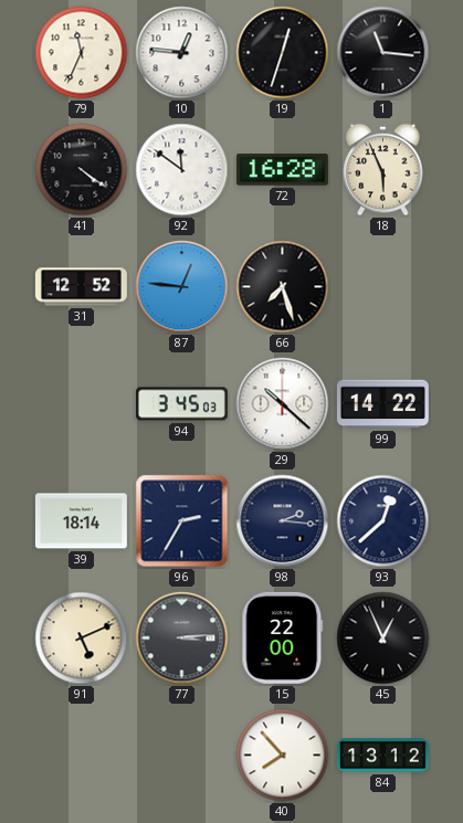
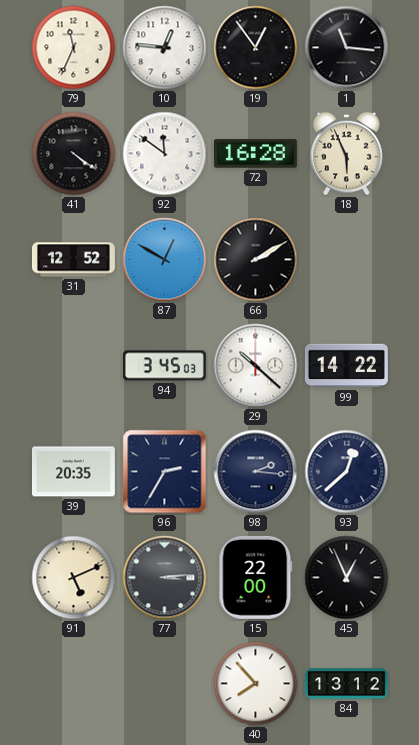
19: 12:33 -> 12:54
87: 12:46 -> 12:50
66: 7:27 -> 2:10
39: 18:14 -> 20:35
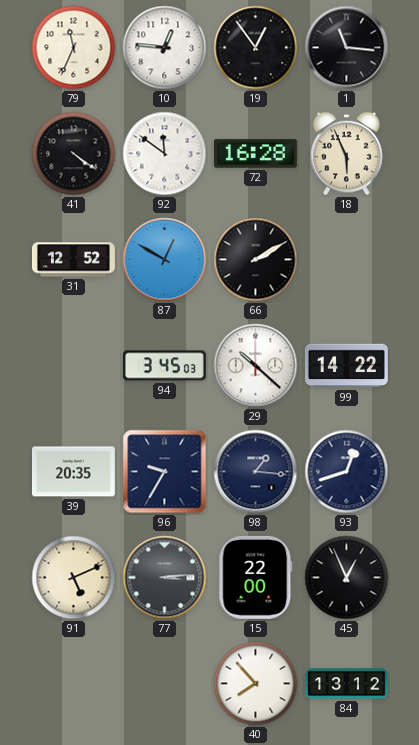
96: 2:35 -> 9:35
98: 2:16 -> 1:16
93: 12:38 -> 12:42
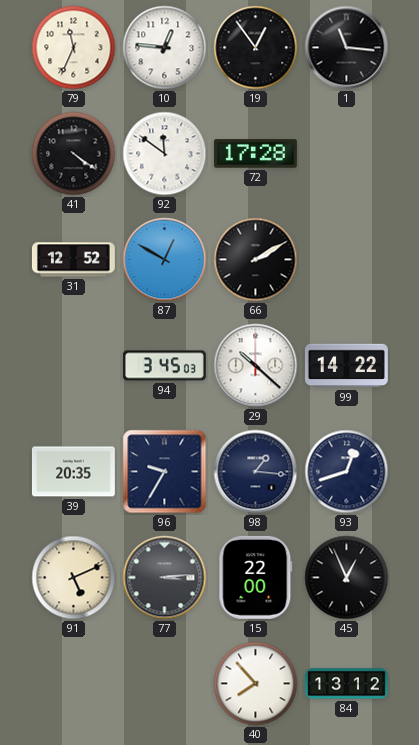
72: 16:28 -> 17:28
18: 5:56 -> none
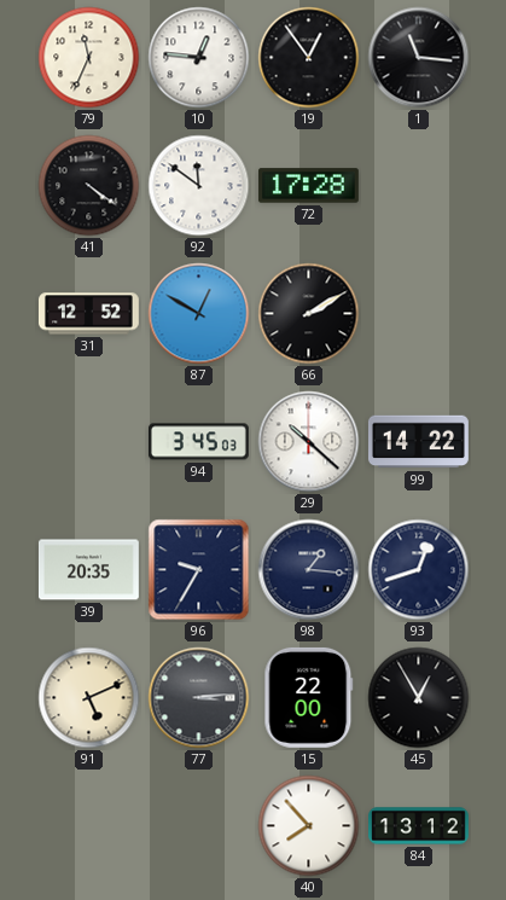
45: 12:56 -> 12:55
